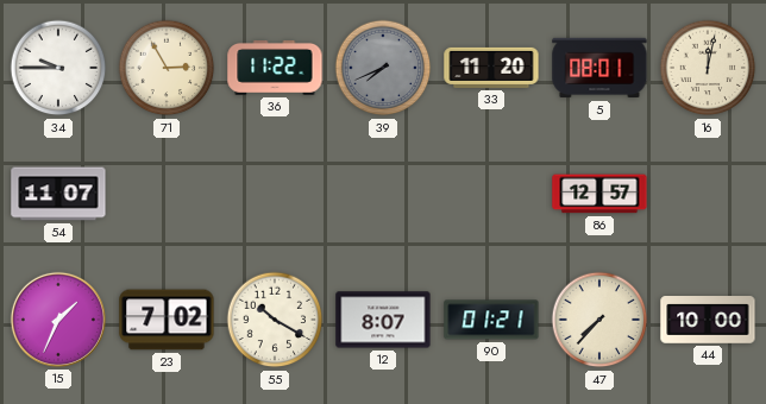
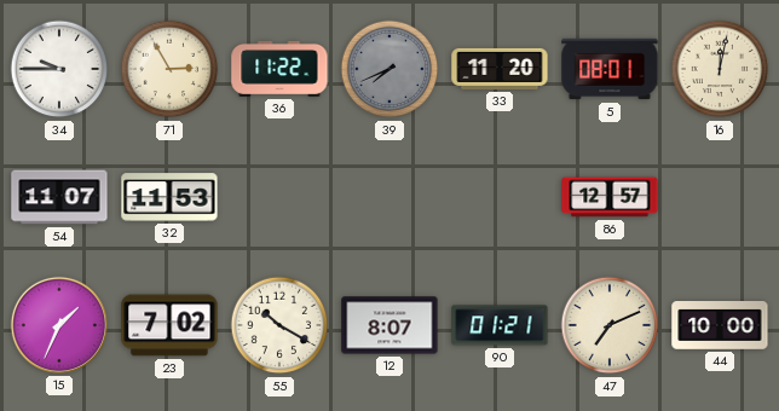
32: none -> 11:53
47: 7:37 -> 7:11
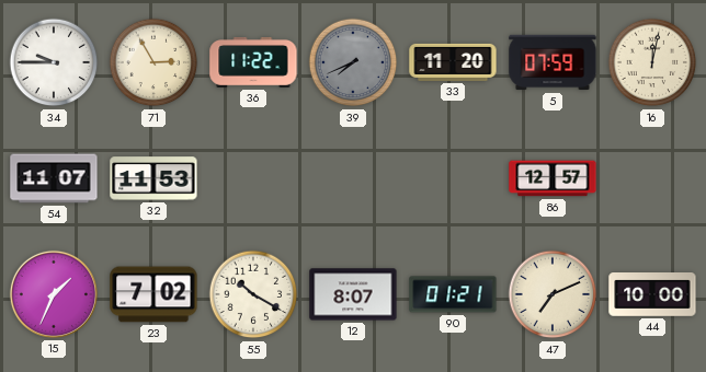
5: 08:01 -> 07:59
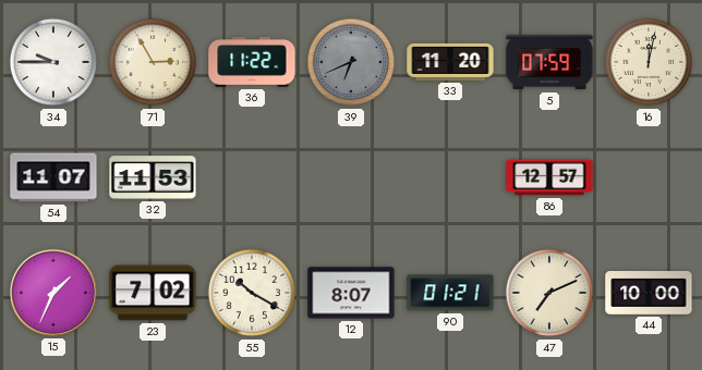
39: 7:41 -> 6:41
